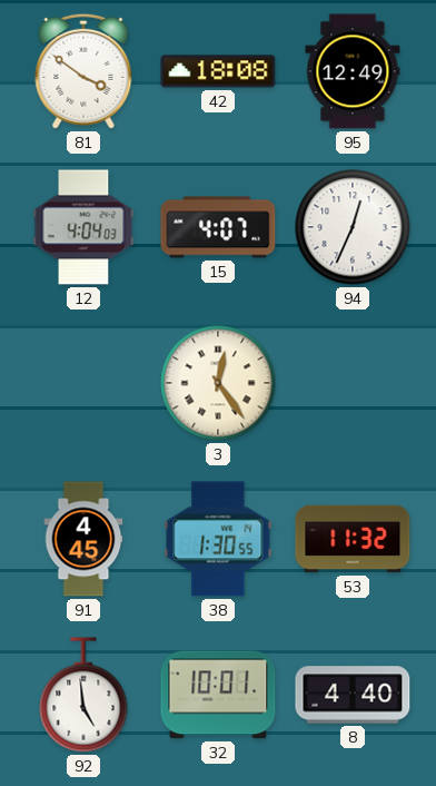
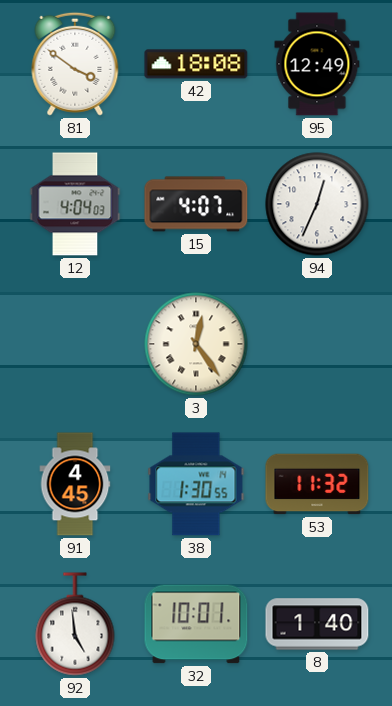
8: 4:40 -> 1:40
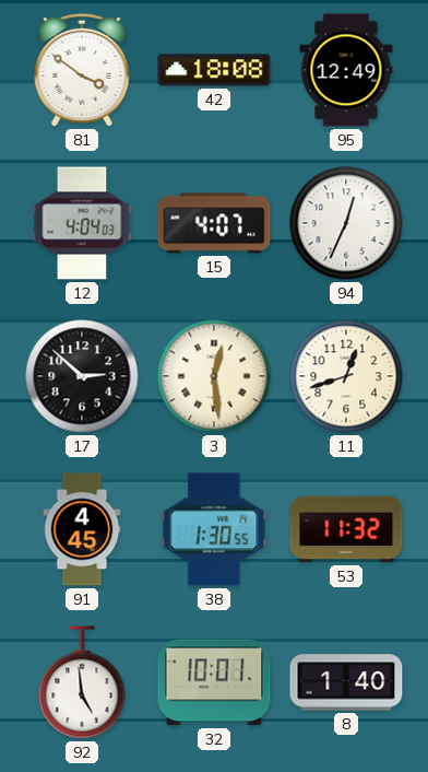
17: none -> 2:52
3: 12:24 -> 12:29
11: none -> 12:42
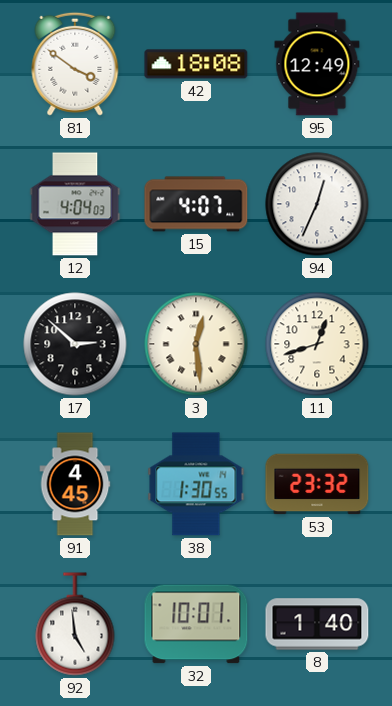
53: 11:32 -> 23:32
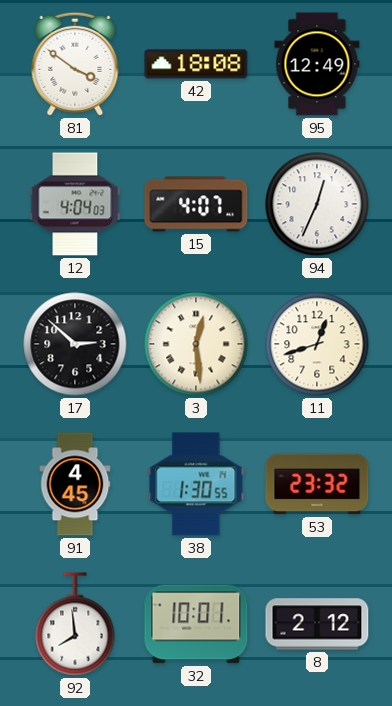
92: 4:59 -> 7:59
8: 1:40 -> 2:12
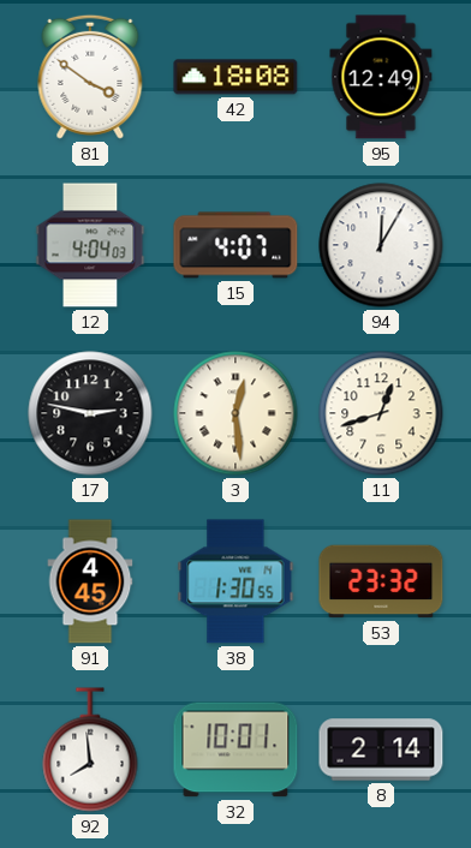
94: 12:34 -> 12:05
17: 2:52 -> 2:47
8: 2:12 -> 2:14
